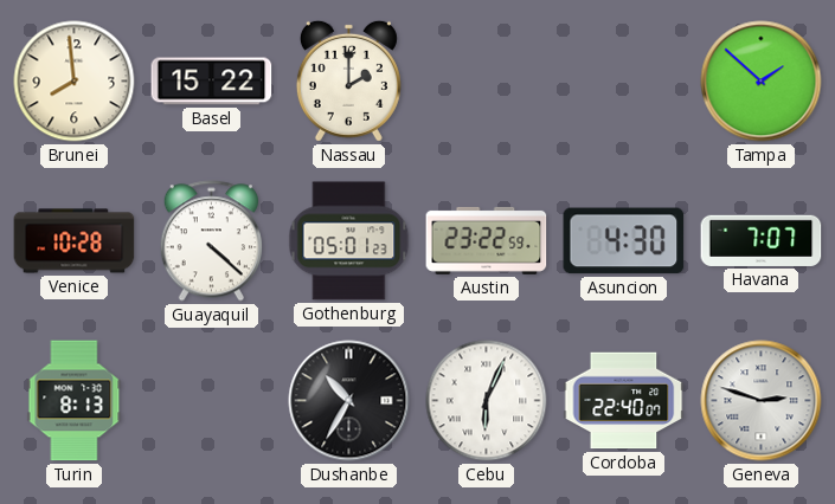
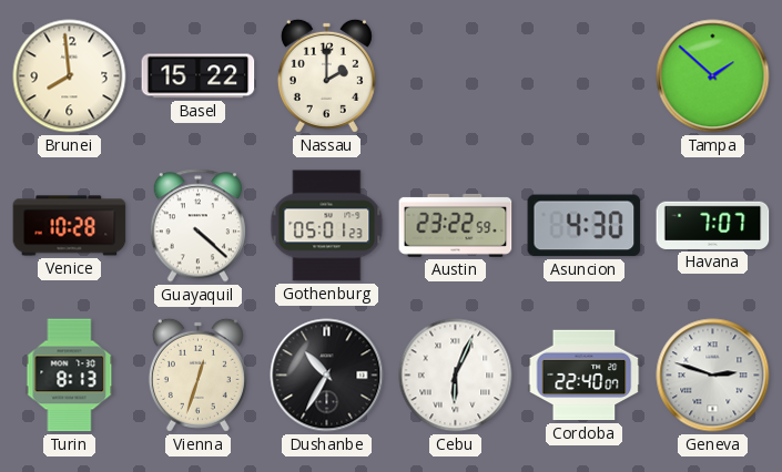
Vienna: none -> 12:33
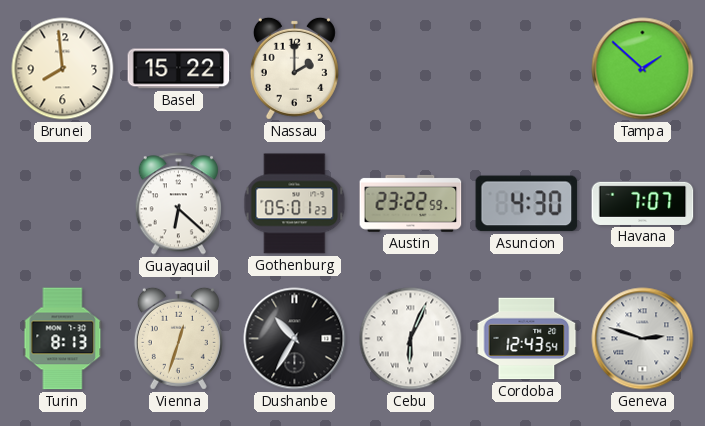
Venice: 10:28 -> none
Guayaquil: 4:22 -> 6:22
Cordoba: 22:40 -> 12:43
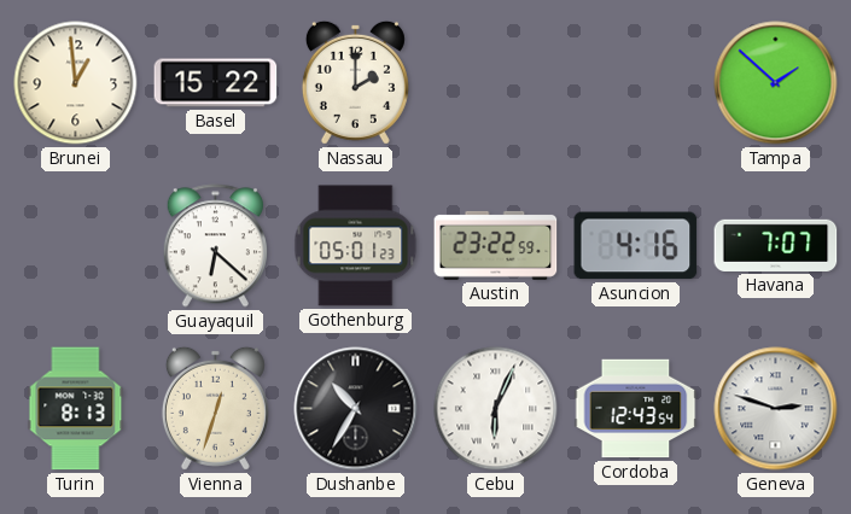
Brunei: 7:59 -> 12:59
Asuncion: 4:30 -> 4:16
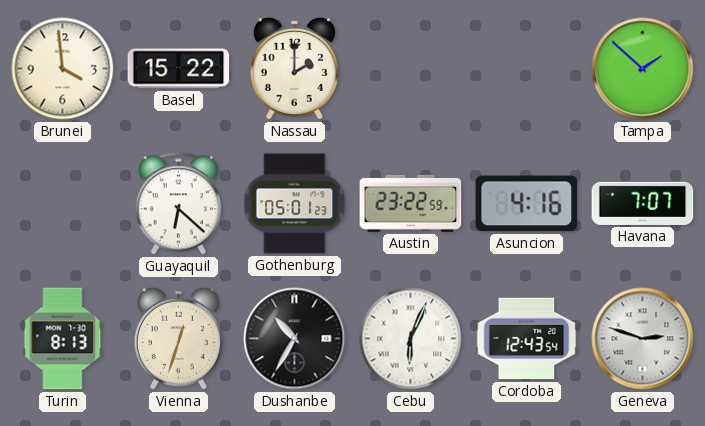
Brunei: 12:59 -> 3:59
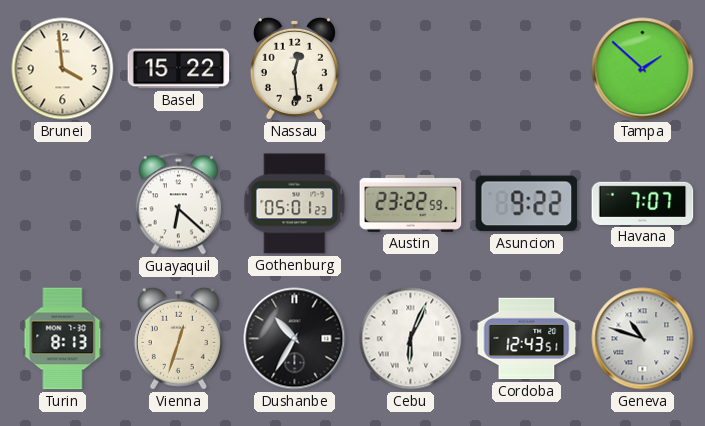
Nassau: 2:00 -> 12:29
Asuncion: 4:16 -> 9:22
Cordoba: 12:43:54 -> 12:43:51
Geneva: 2:48 -> 10:48
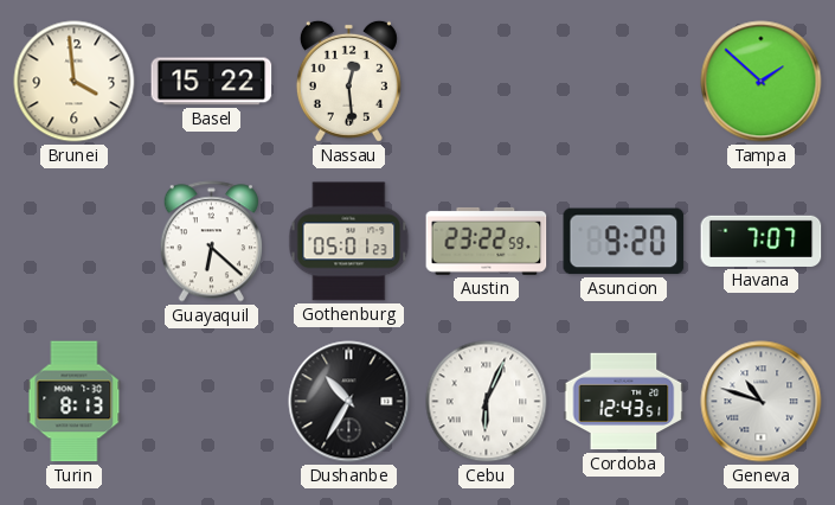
Asuncion: 9:22 -> 9:20
Vienna: 12:33 -> none
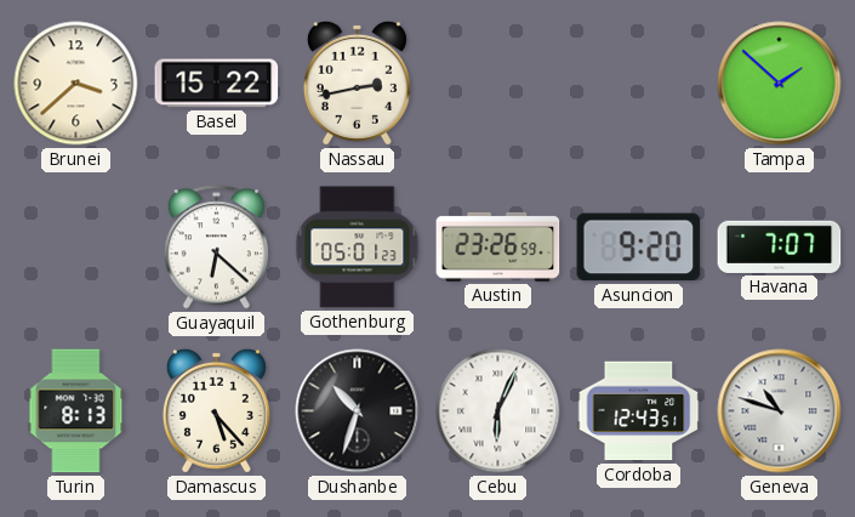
Brunei: 3:59 -> 3:38
Nassau: 12:29 -> 2:43
Austin: 23:22 -> 23:26
Damascus: none -> 5:23
Dushanbe: 10:35 -> 10:33
